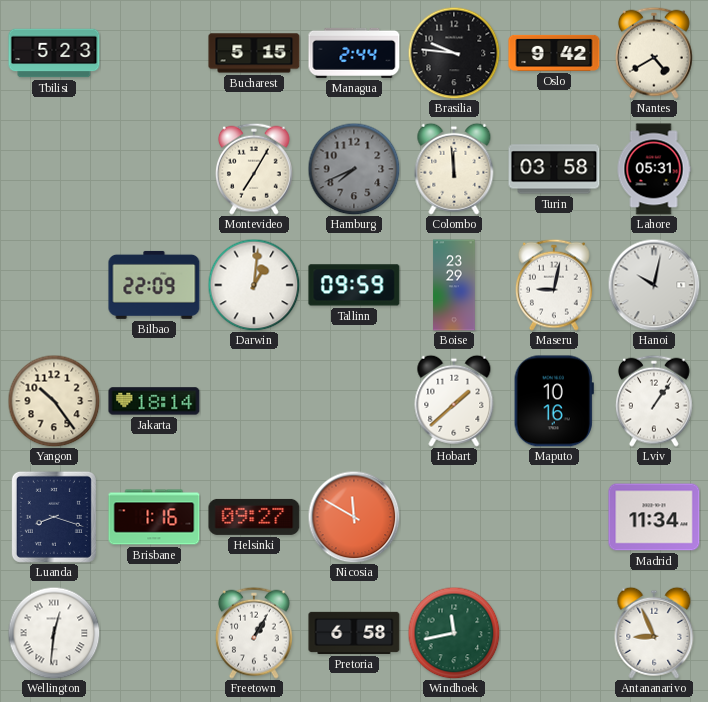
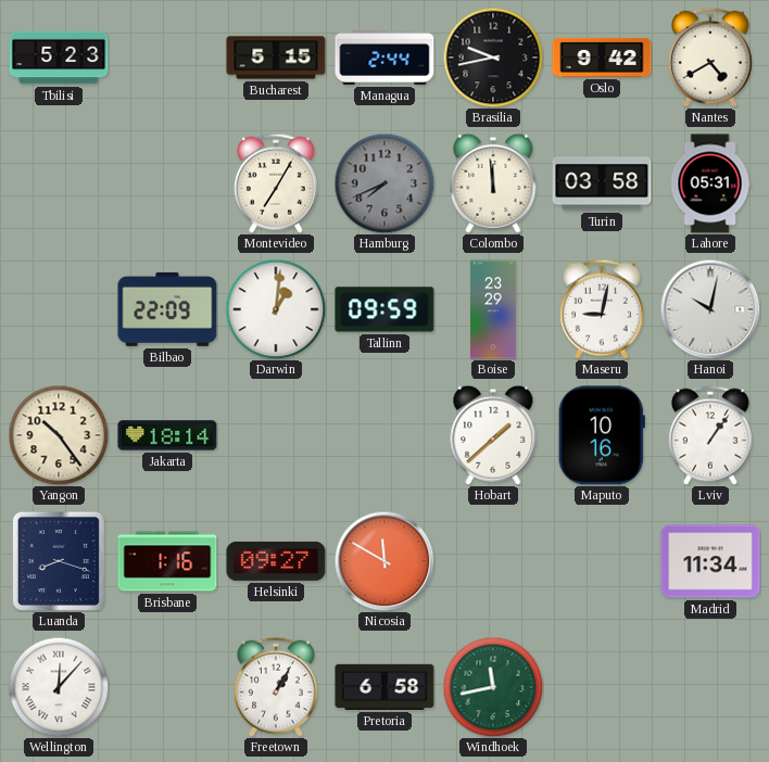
Brasilia: 9:46 -> 9:43
Wellington: 12:31 -> 12:07
Antananarivo: 8:56 -> none
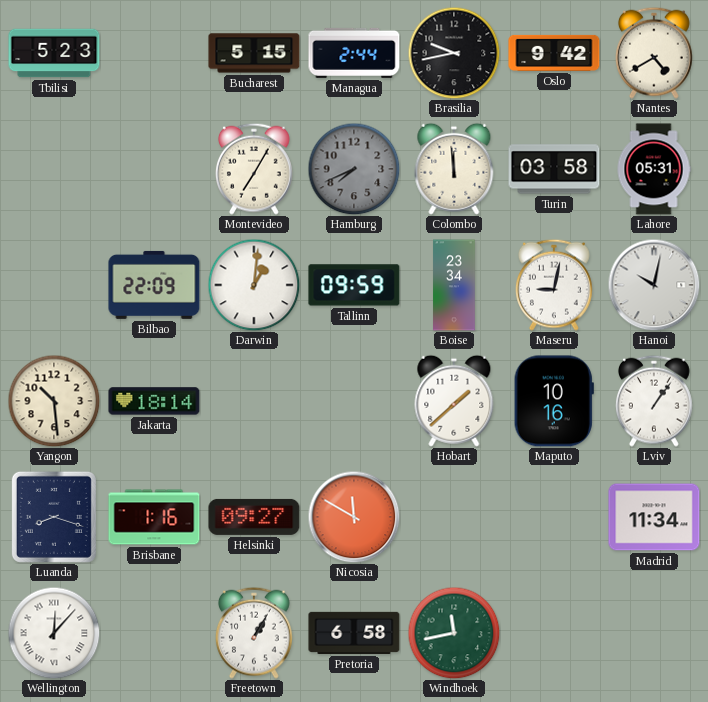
Boise: 23:29 -> 23:34
Yangon: 10:24 -> 10:29
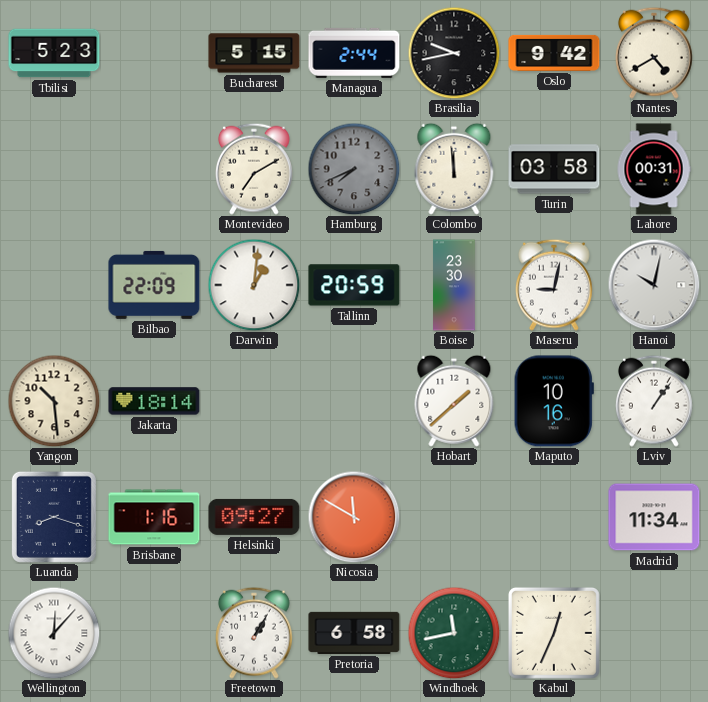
Montevideo: 7:05 -> 7:10
Lahore: 05:31 -> 00:31
Tallinn: 09:59 -> 20:59
Boise: 23:34 -> 23:30
Kabul: none -> 12:34
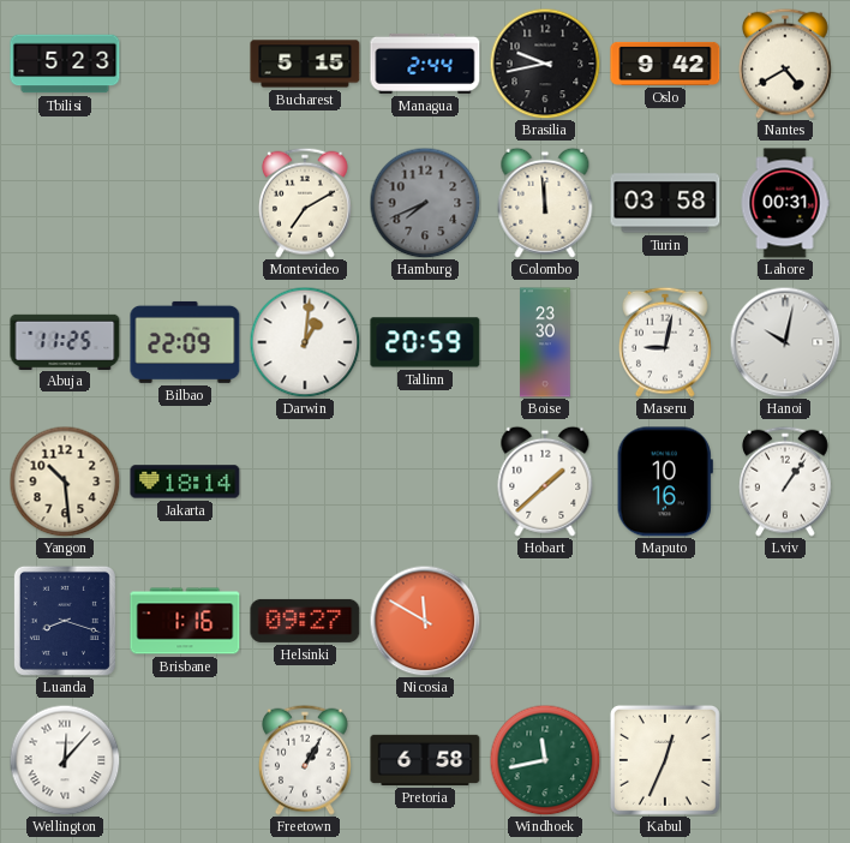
Abuja: none -> 11:25
Madrid: 11:34 -> none
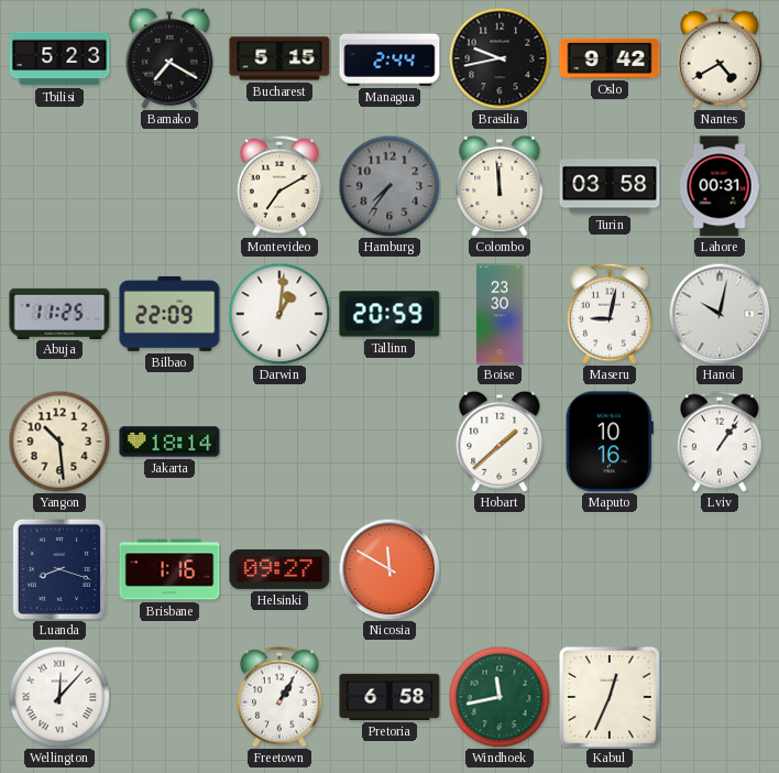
Bamako: none -> 7:20
Hamburg: 7:41 -> 7:36
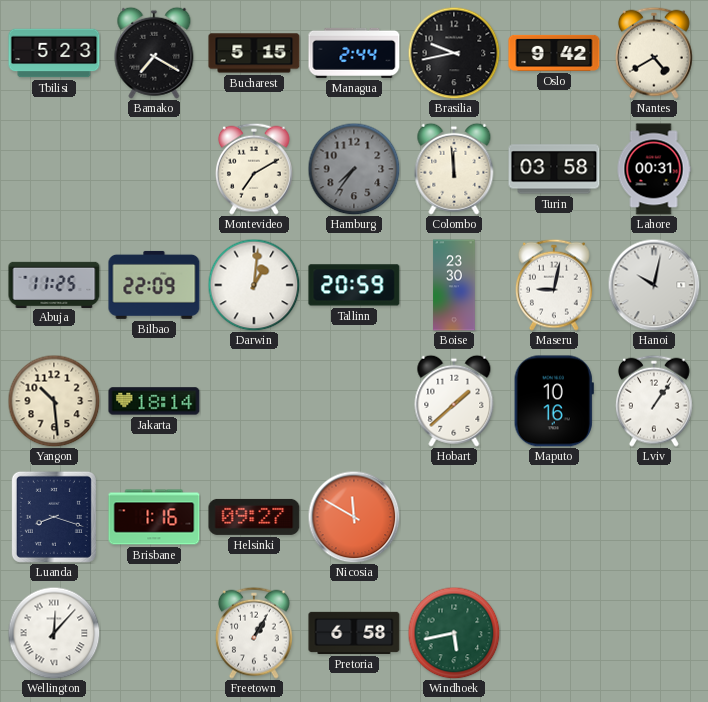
Windhoek: 11:43 -> 5:43
Kabul: 12:34 -> none
